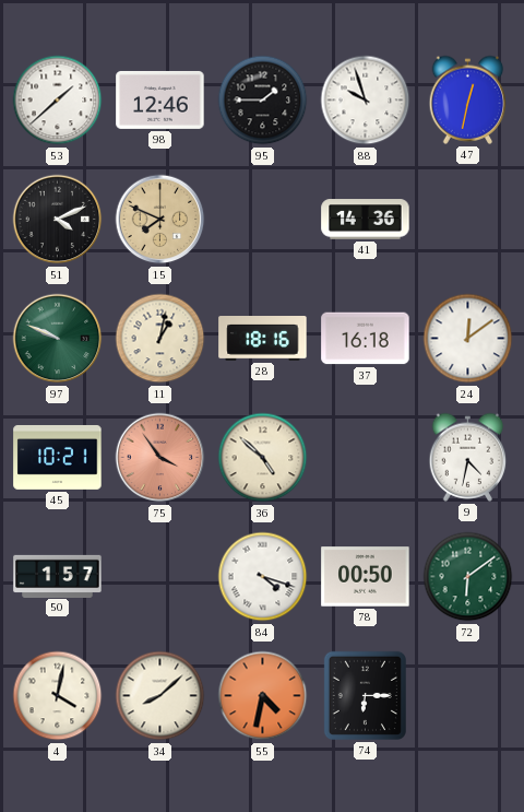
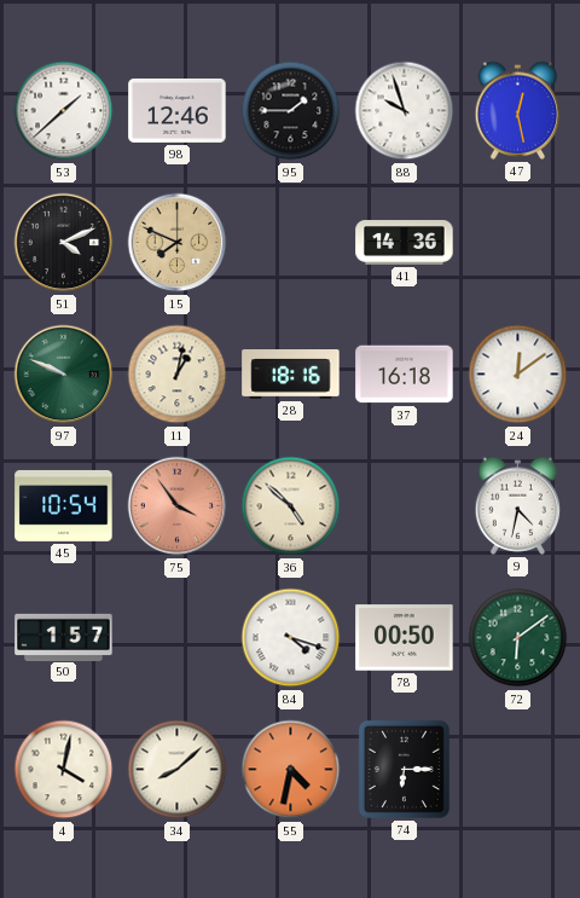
47: 12:32 -> 12:28
45: 10:21 -> 10:54
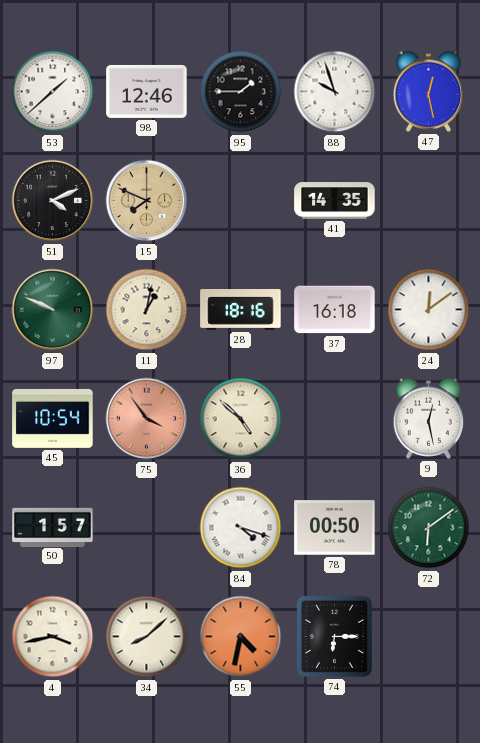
41: 14:36 -> 14:35
9: 4:32 -> 12:28
4: 4:02 -> 3:43
